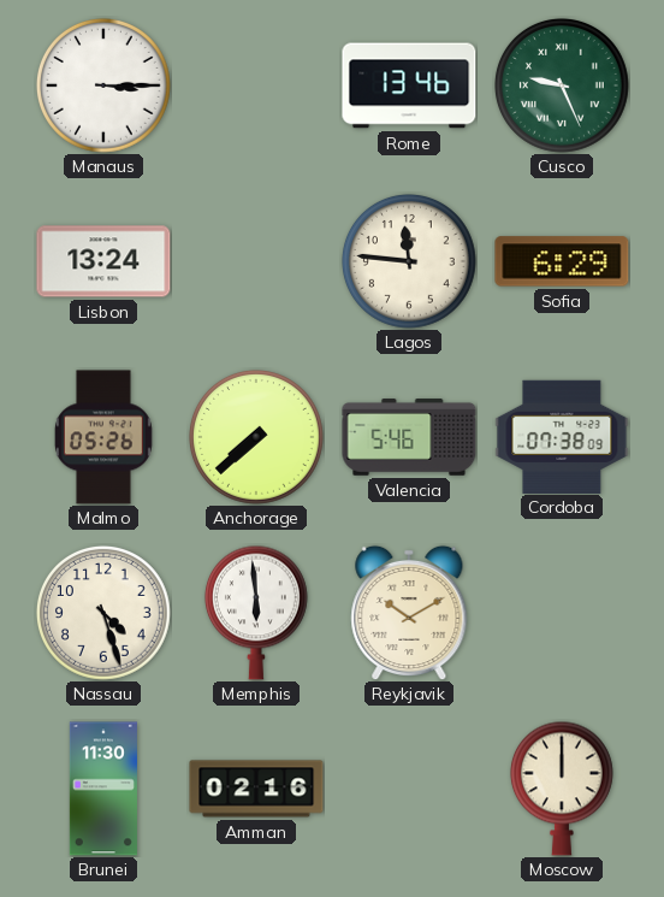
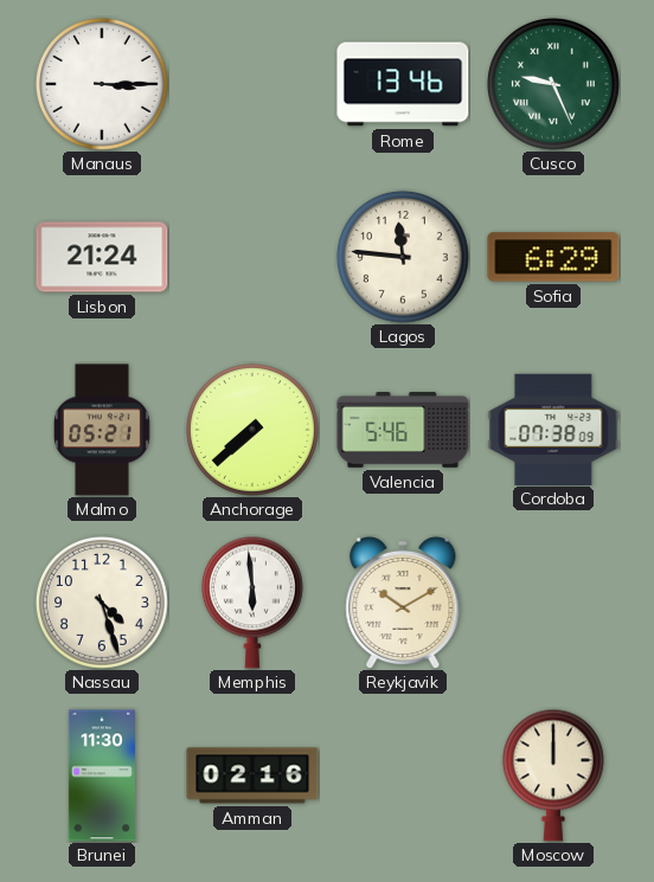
Lisbon: 13:24 -> 21:24
Malmo: 05:26 -> 05:21
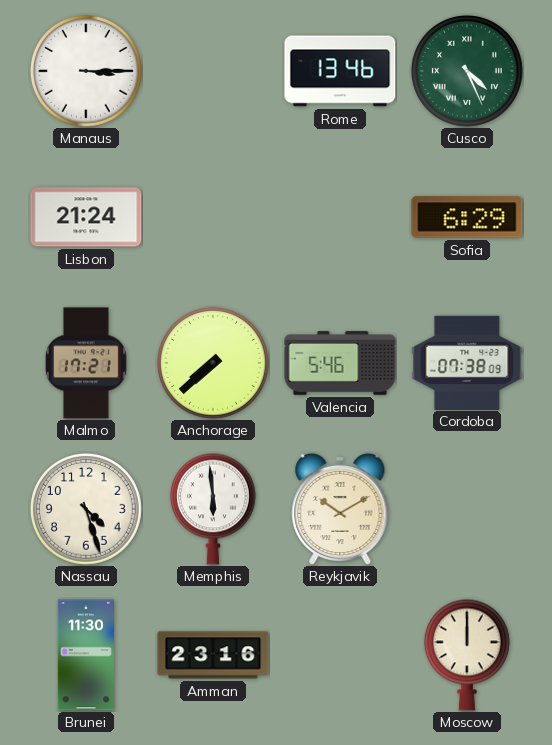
Cusco: 9:26 -> 4:26
Lagos: 11:46 -> none
Malmo: 05:21 -> 17:21
Amman: 02:16 -> 23:16
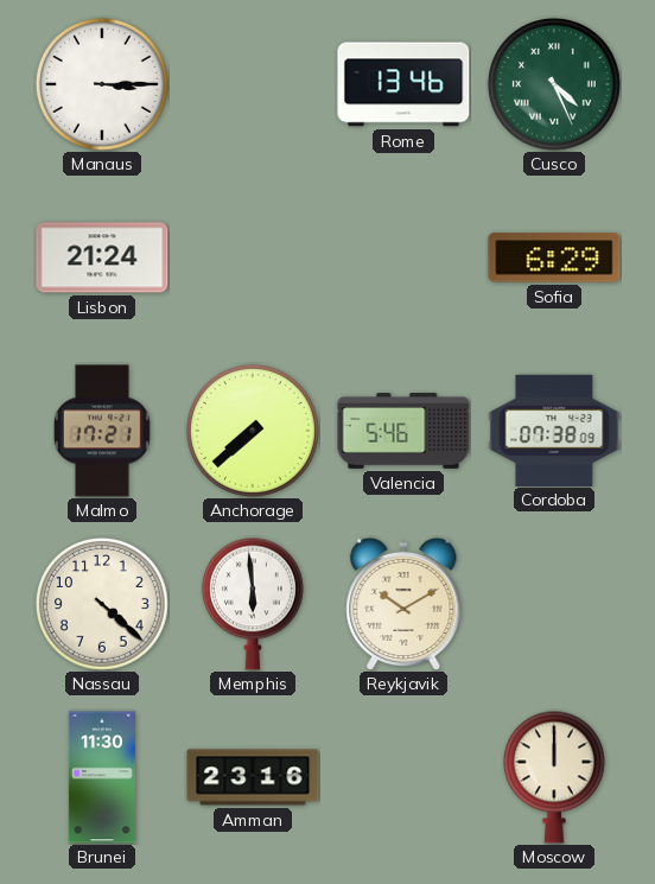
Nassau: 4:27 -> 4:22
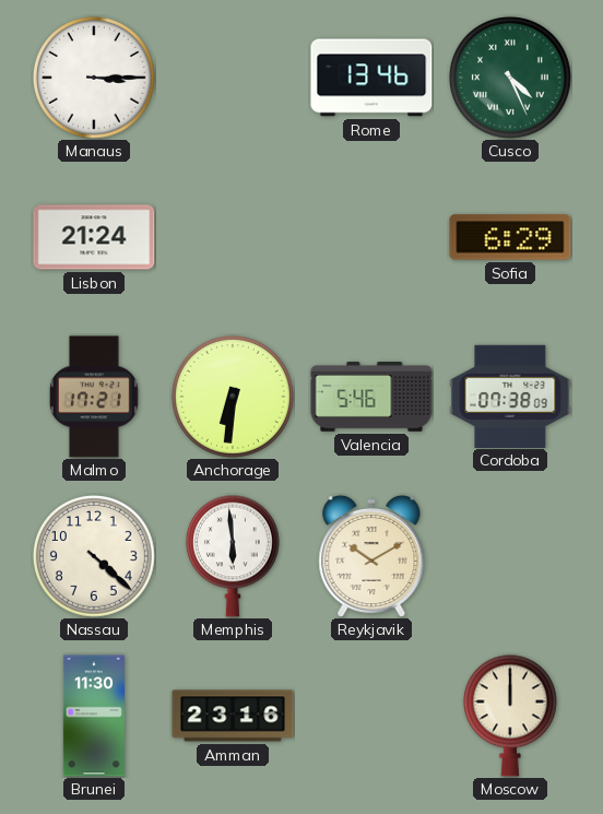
Anchorage: 7:38 -> 6:31
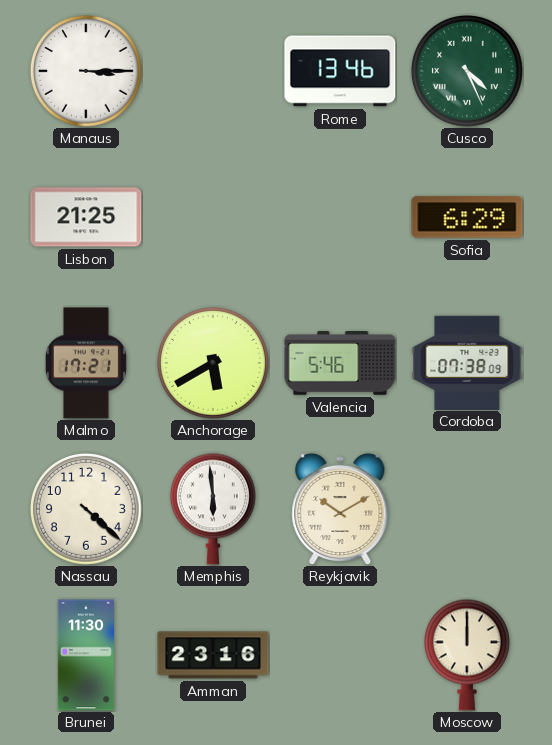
Lisbon: 21:24 -> 21:25
Anchorage: 6:31 -> 5:40
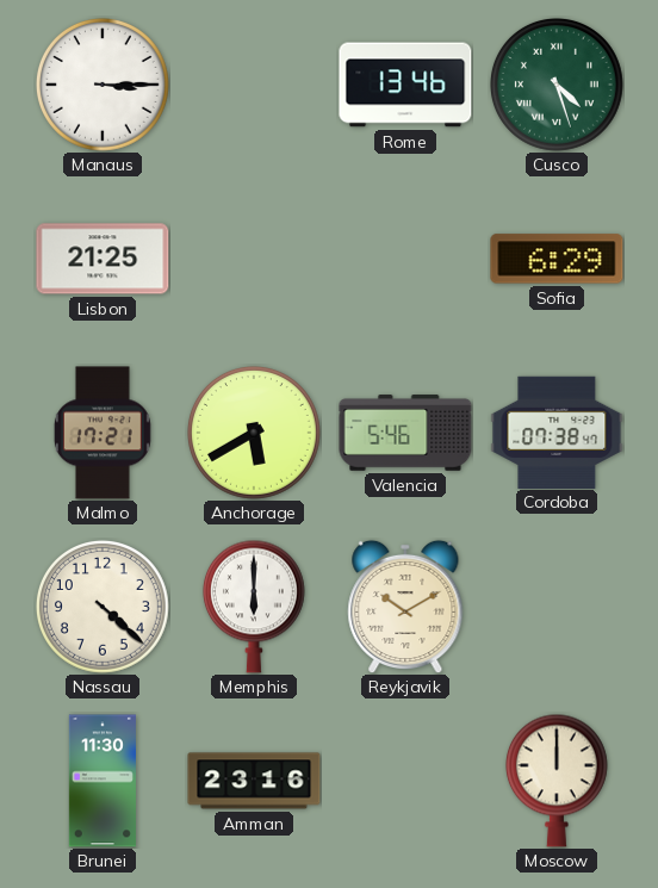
Cusco: 4:26 -> 4:27
Cordoba: 07:38:09 -> 07:38:47
Memphis: 5:59 -> 6:00
